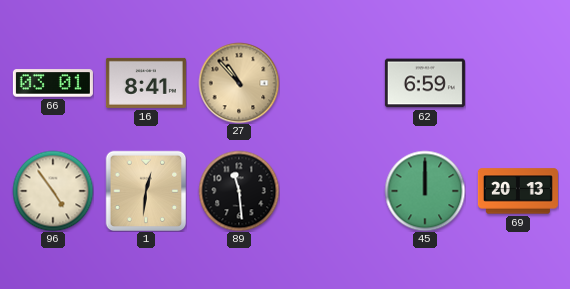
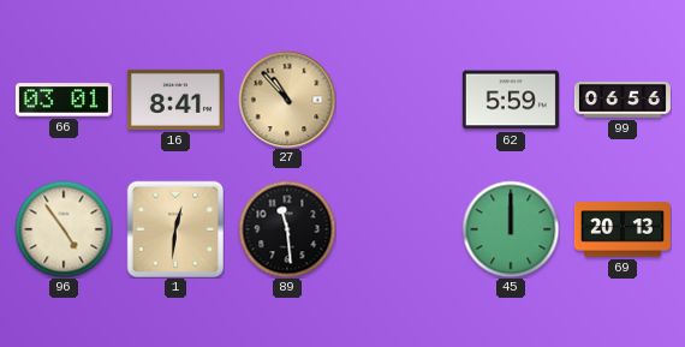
62: 6:59 -> 5:59
99: none -> 06:56
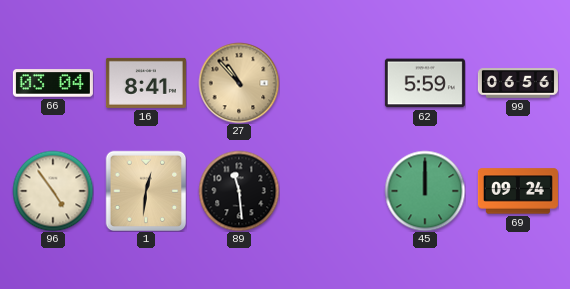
66: 03:01 -> 03:04
69: 20:13 -> 09:24
